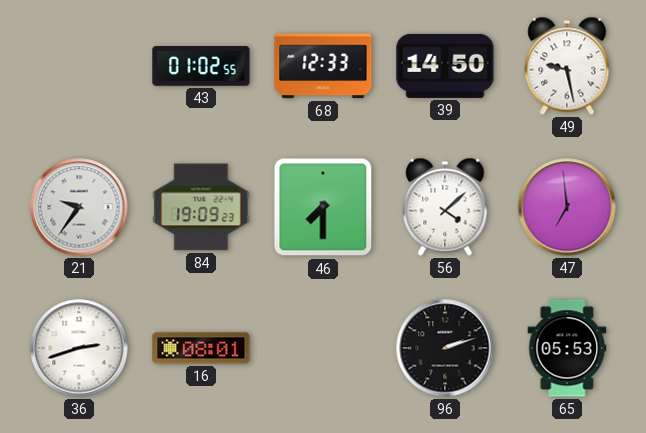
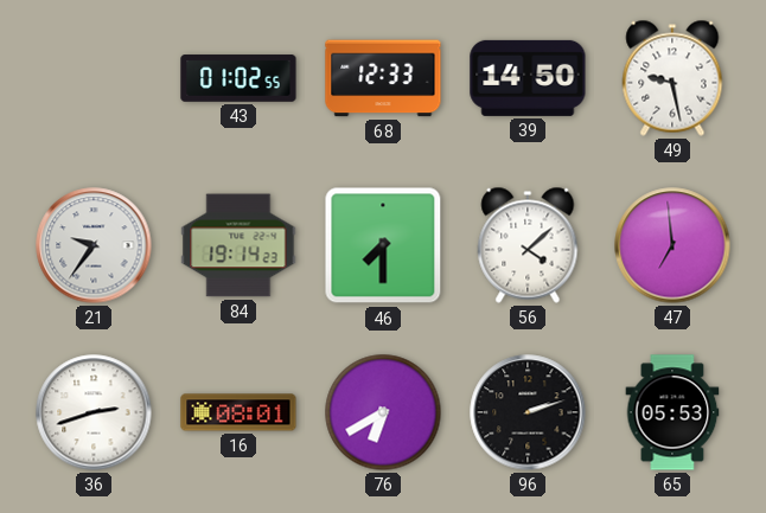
84: 19:09 -> 19:14
76: none -> 6:40
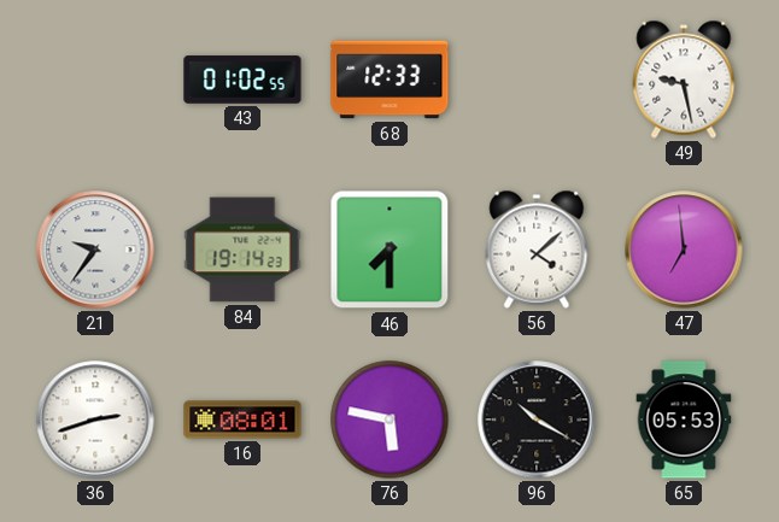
39: 14:50 -> none
76: 6:40 -> 5:47
96: 2:12 -> 10:20
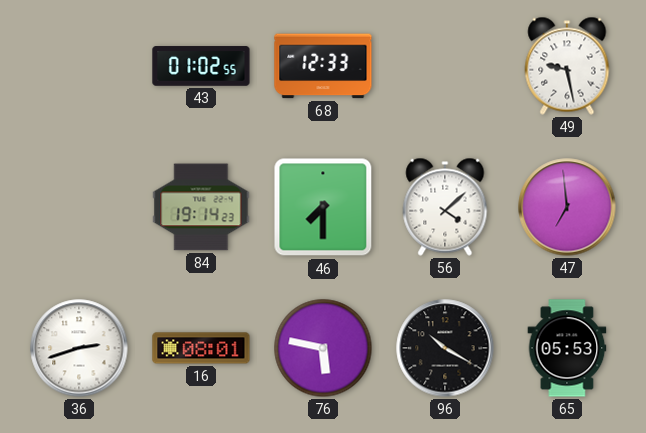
21: 9:36 -> none
